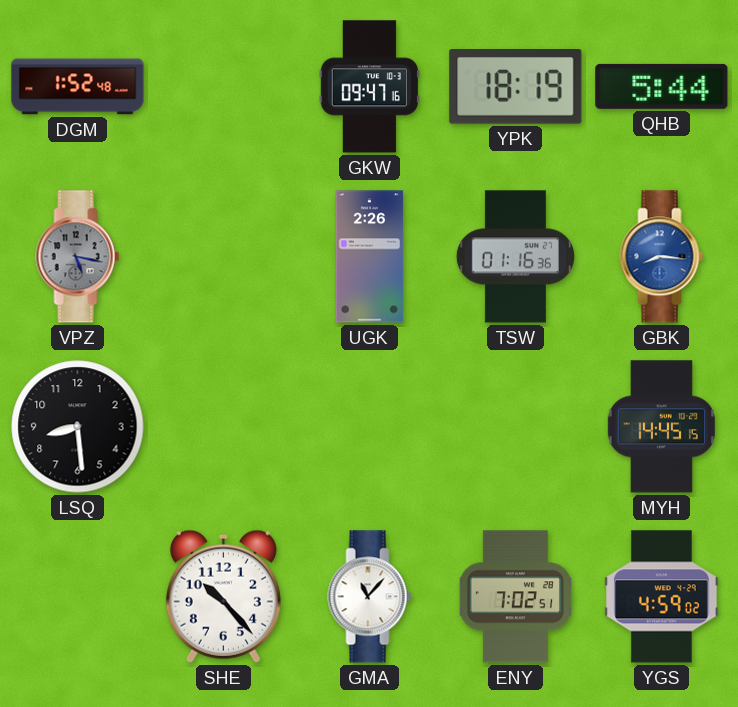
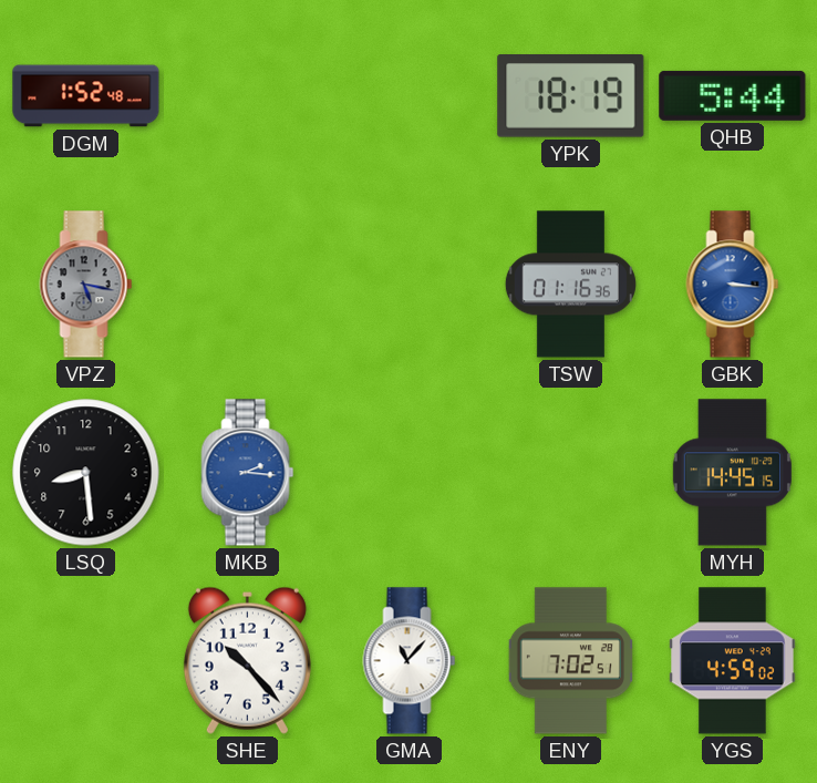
GKW: 09:47 -> none
UGK: 2:26 -> none
GBK: 8:16 -> 3:16
MKB: none -> 2:16
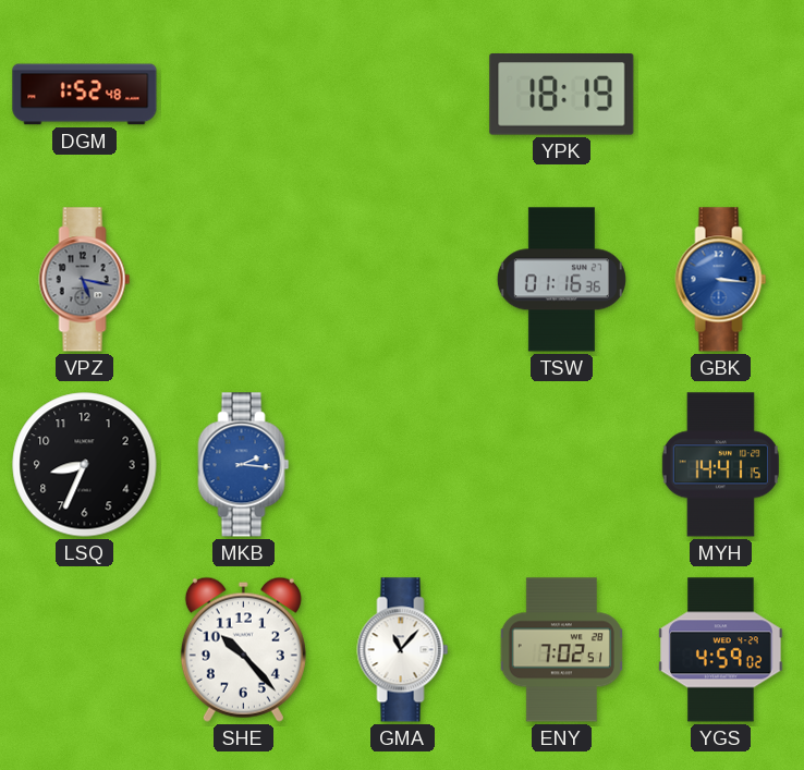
QHB: 5:44 -> none
LSQ: 8:29 -> 8:34
MYH: 14:45 -> 14:41
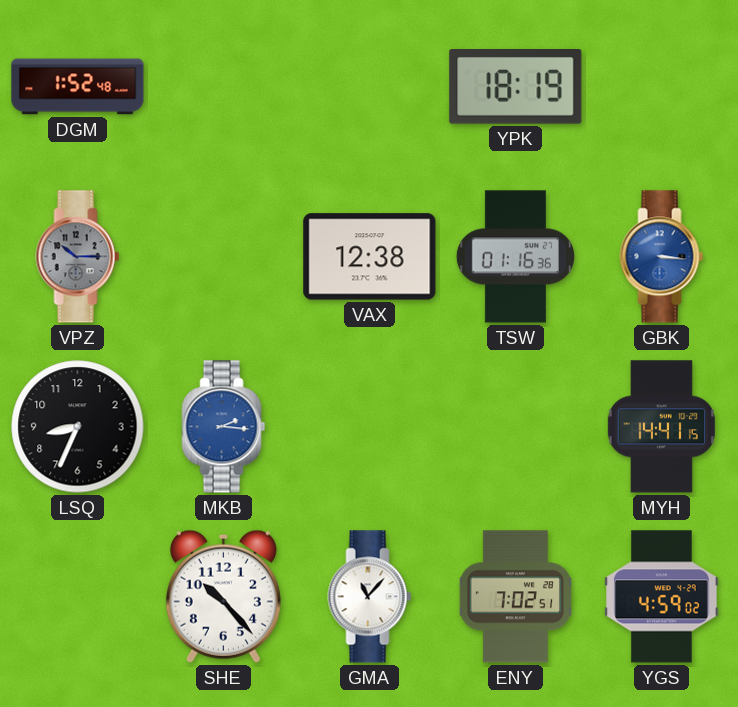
VPZ: 5:17 -> 10:15
VAX: none -> 12:38
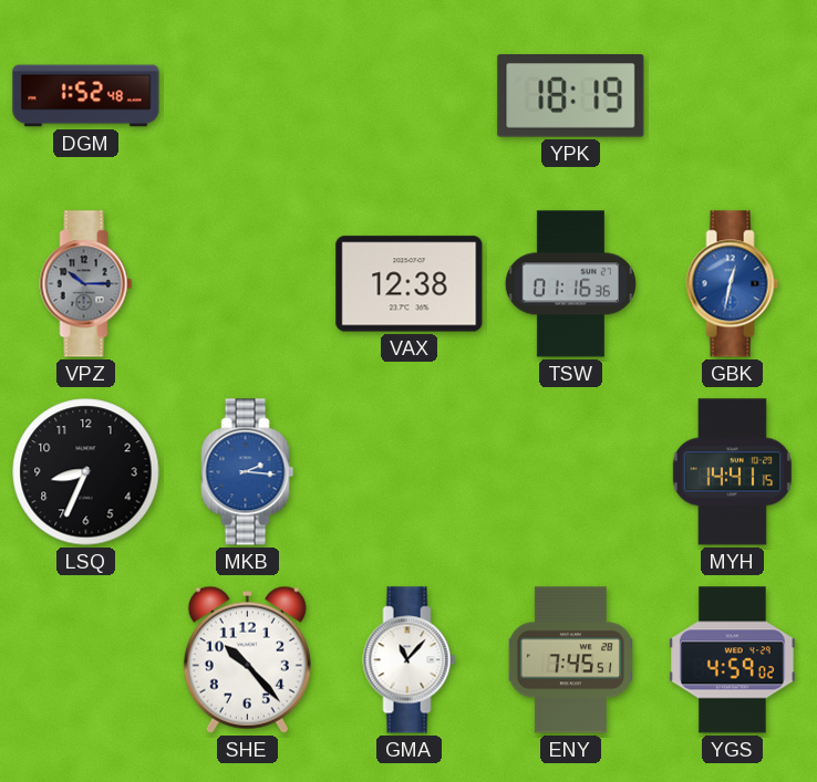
GBK: 3:16 -> 12:32
ENY: 7:02 -> 7:45
